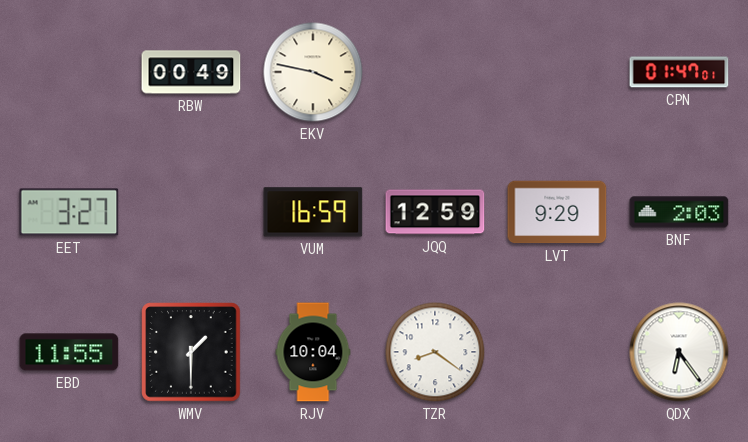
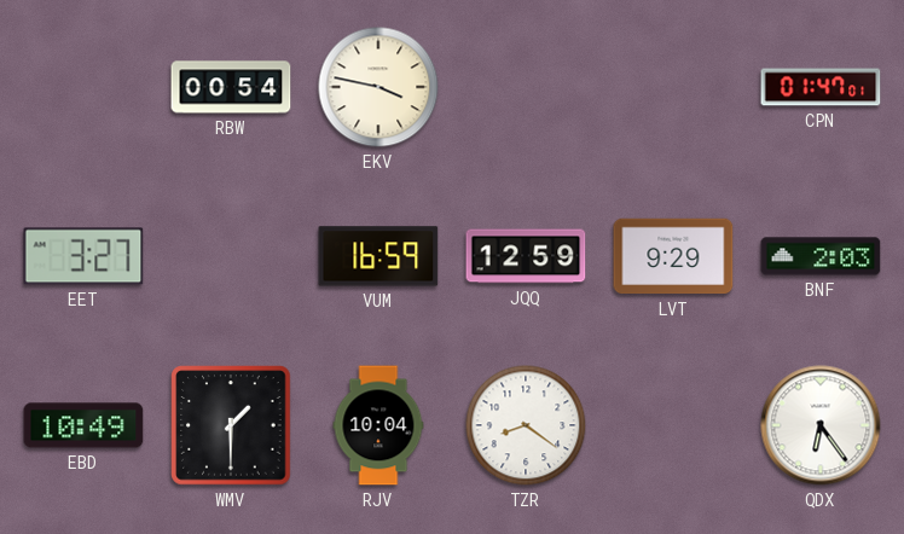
RBW: 00:49 -> 00:54
EBD: 11:55 -> 10:49
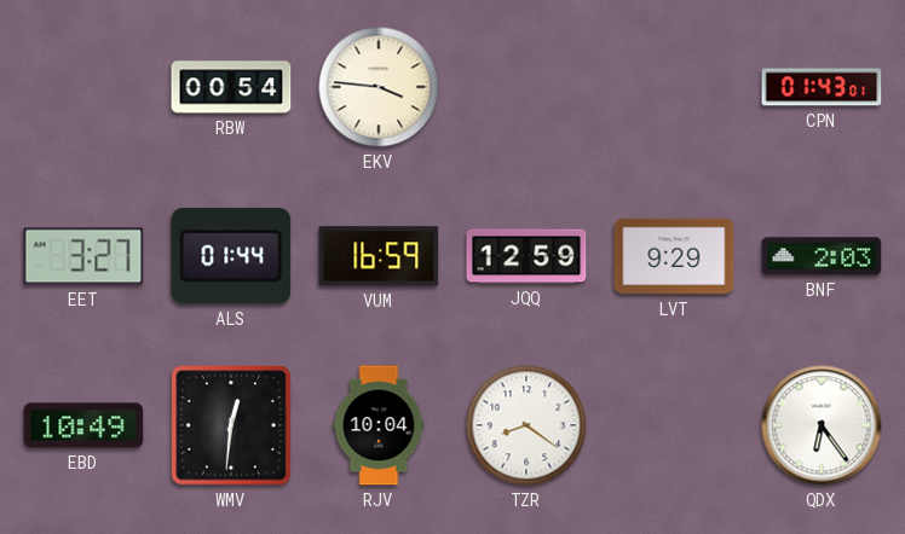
EKV: 3:47 -> 3:46
CPN: 01:47 -> 01:43
ALS: none -> 01:44
WMV: 1:30 -> 12:31
